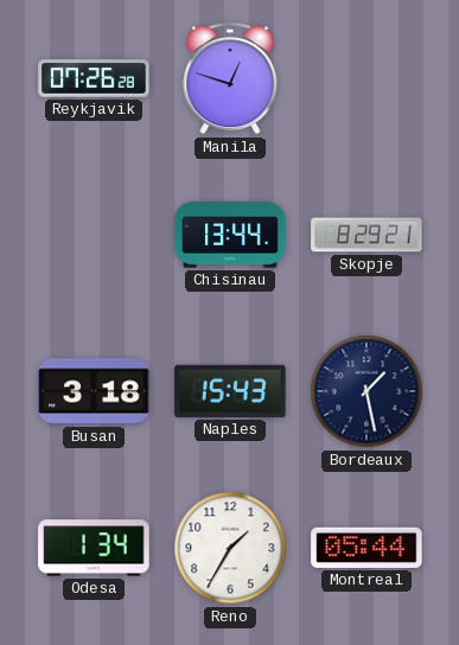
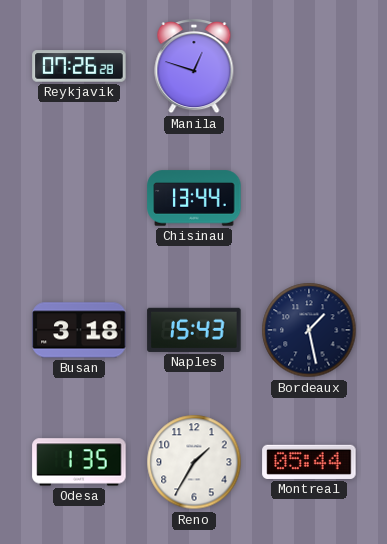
Skopje: 8:29 -> none
Odesa: 1:34 -> 1:35
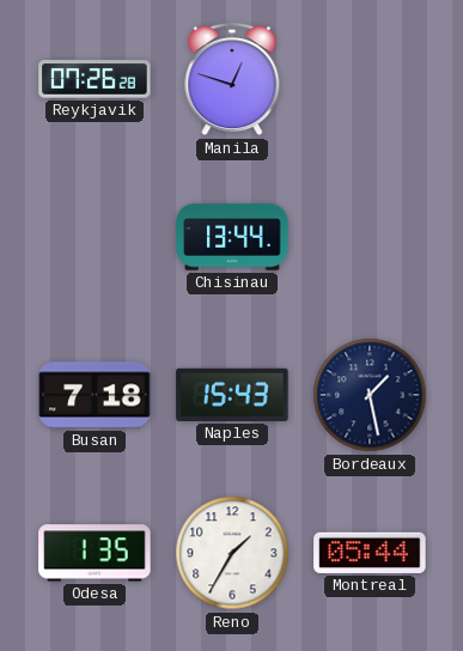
Busan: 3:18 -> 7:18
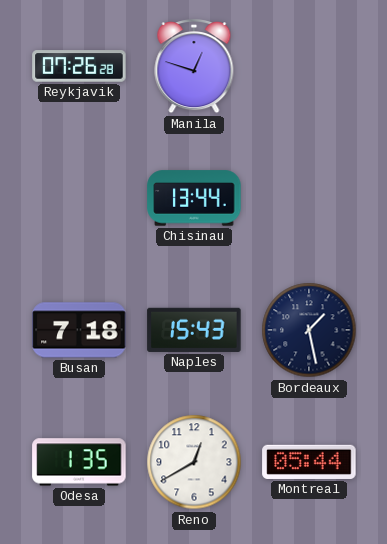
Reno: 1:35 -> 12:40
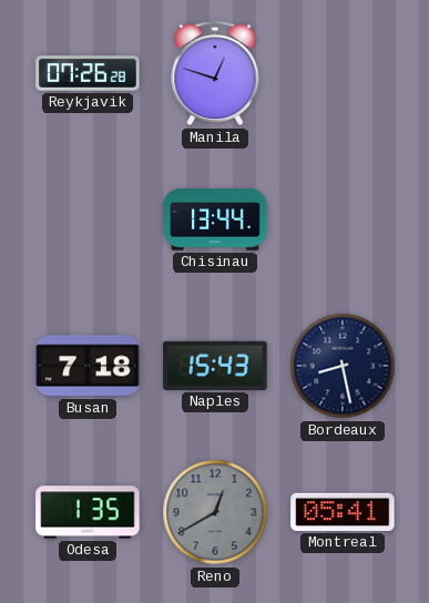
Bordeaux: 1:28 -> 8:28
Reno dial: white -> grey
Montreal: 05:44 -> 05:41
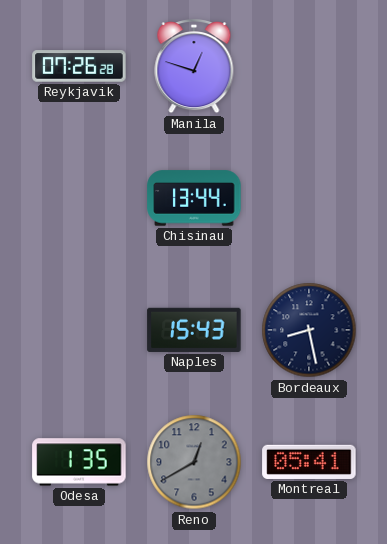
Busan: 7:18 -> none
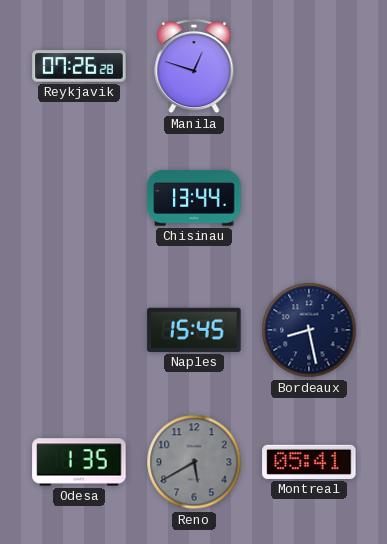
Naples: 15:43 -> 15:45
Reno: 12:40 -> 5:40
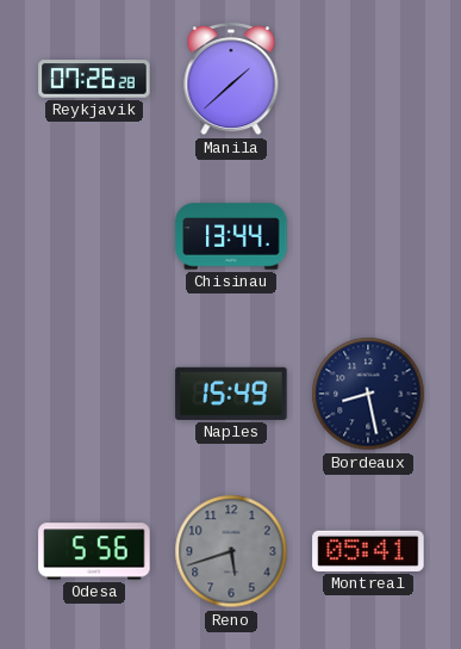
Manila: 12:48 -> 1:38
Naples: 15:45 -> 15:49
Odesa: 1:35 -> 5:56
Reno: 5:40 -> 5:42
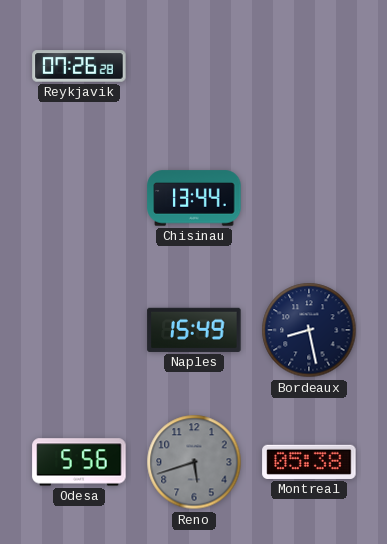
Manila: 1:38 -> none
Montreal: 05:41 -> 05:38
